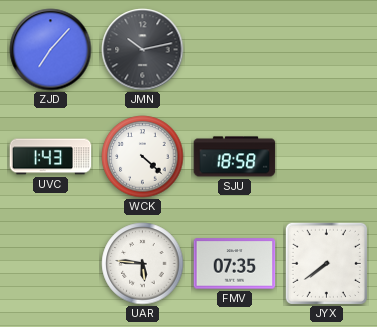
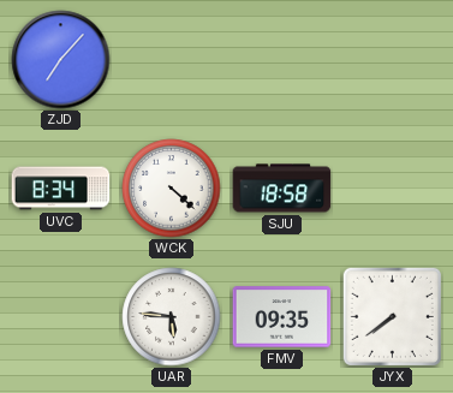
JMN: 10:13 -> none
UVC: 1:43 -> 8:34
FMV: 07:35 -> 09:35
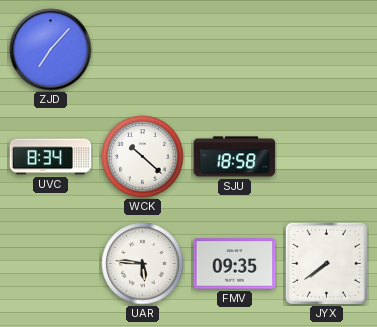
WCK: 4:22 -> 10:22
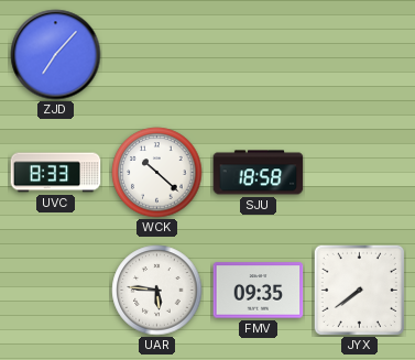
UVC: 8:34 -> 8:33
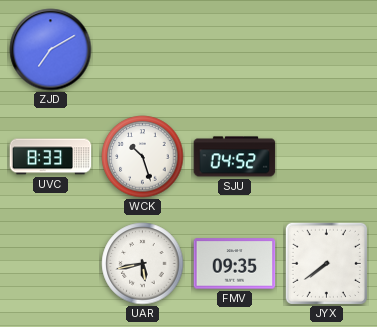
ZJD: 7:07 -> 7:10
WCK: 10:22 -> 10:27
SJU: 18:58 -> 04:52
UAR: 5:46 -> 5:43
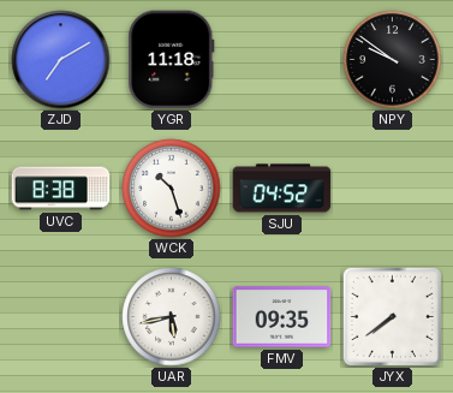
YGR: none -> 11:18
NPY: none -> 9:51
UVC: 8:33 -> 8:38
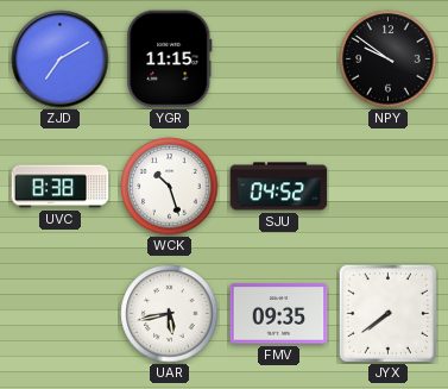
YGR: 11:18 -> 11:15
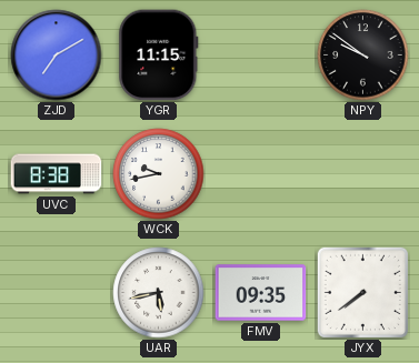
WCK: 10:27 -> 9:43
SJU: 04:52 -> none
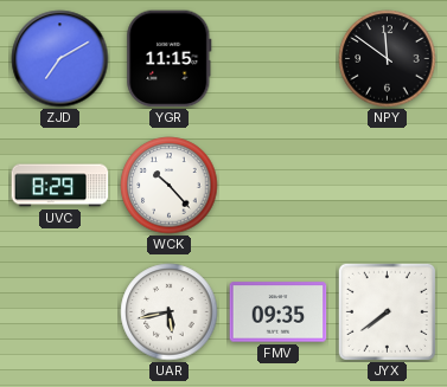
NPY: 9:51 -> 11:51
UVC: 8:38 -> 8:29
WCK: 9:43 -> 10:23
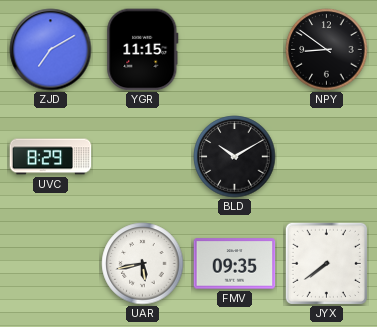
NPY: 11:51 -> 8:51
WCK: 10:23 -> none
BLD: none -> 10:10
